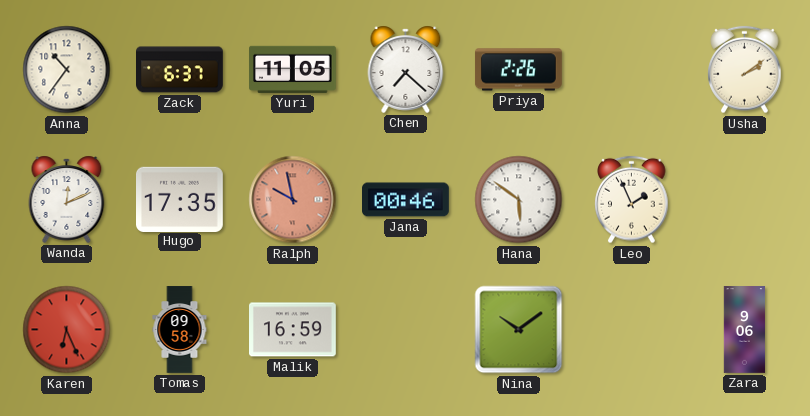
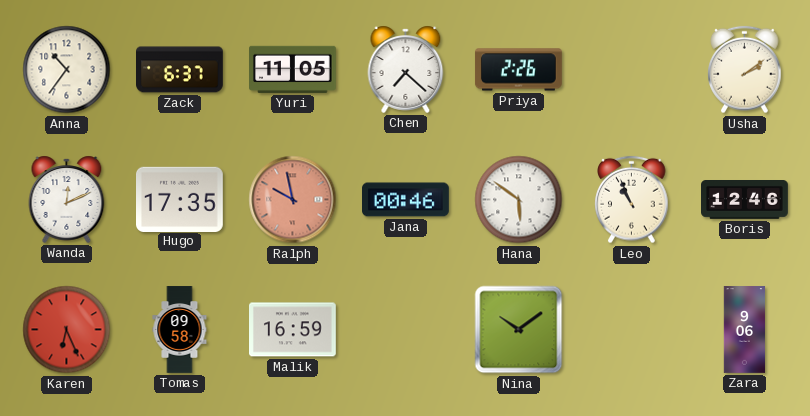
Leo: 1:56 -> 10:56
Boris: none -> 12:46
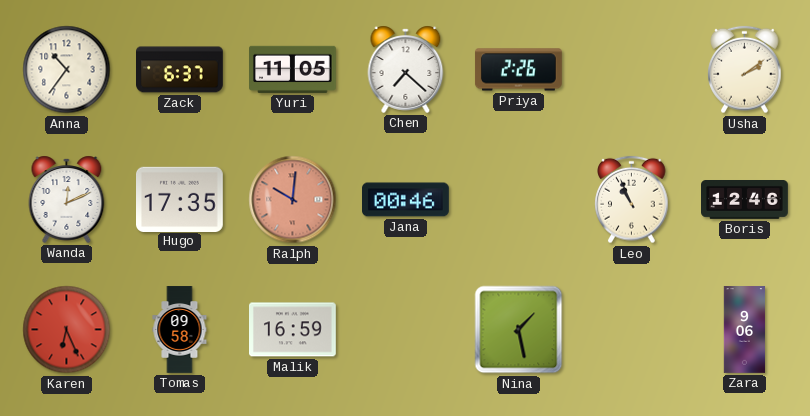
Ralph: 9:58 -> 10:01
Hana: 5:51 -> none
Nina: 10:09 -> 1:28
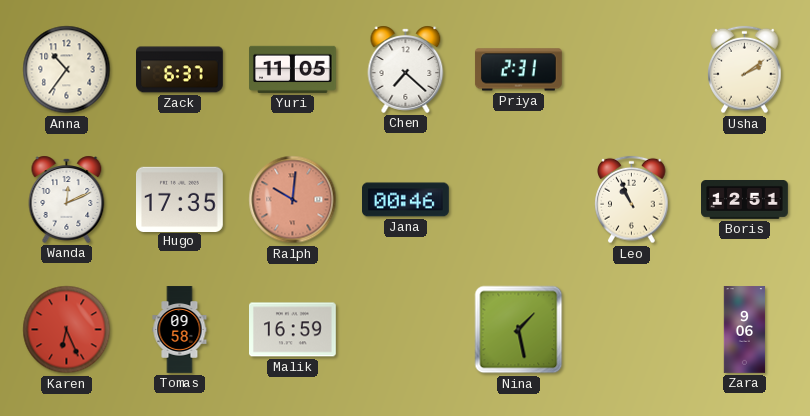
Priya: 2:26 -> 2:31
Boris: 12:46 -> 12:51
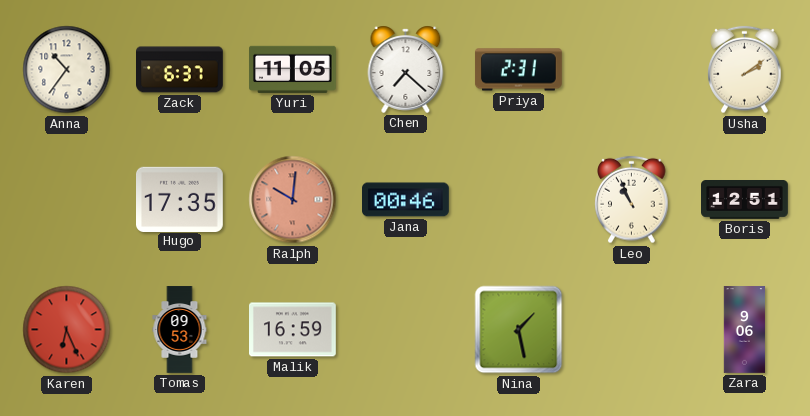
Wanda: 12:11 -> none
Tomas: 09:58 -> 09:53
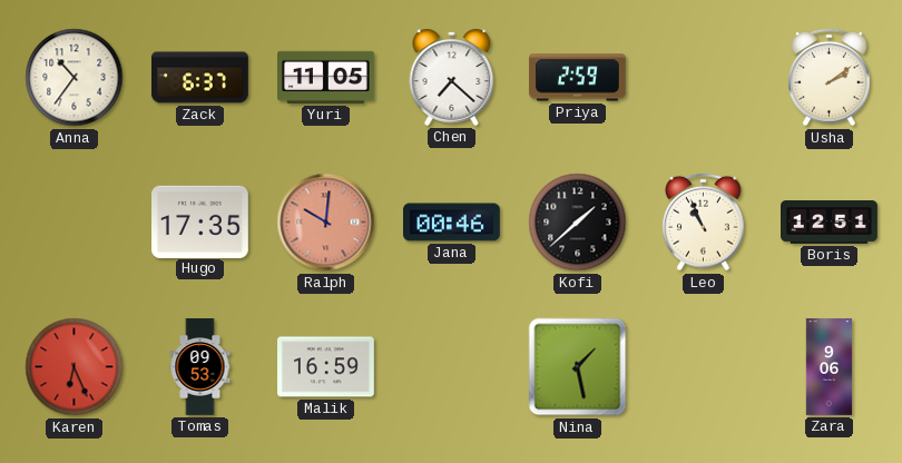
Priya: 2:31 -> 2:59
Kofi: none -> 1:38
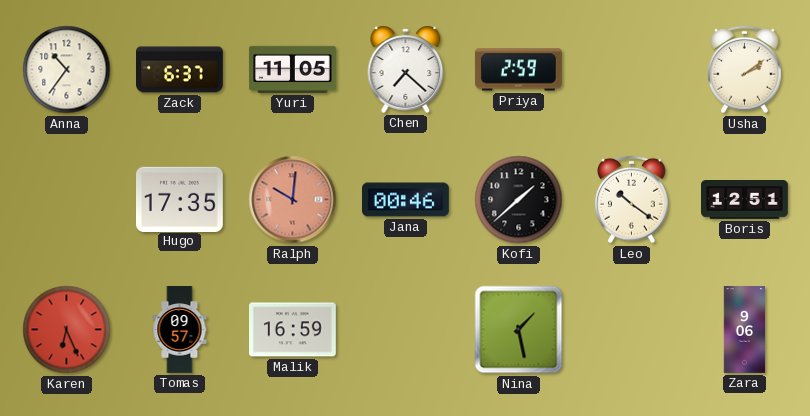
Leo: 10:56 -> 10:21
Tomas: 09:53 -> 09:57
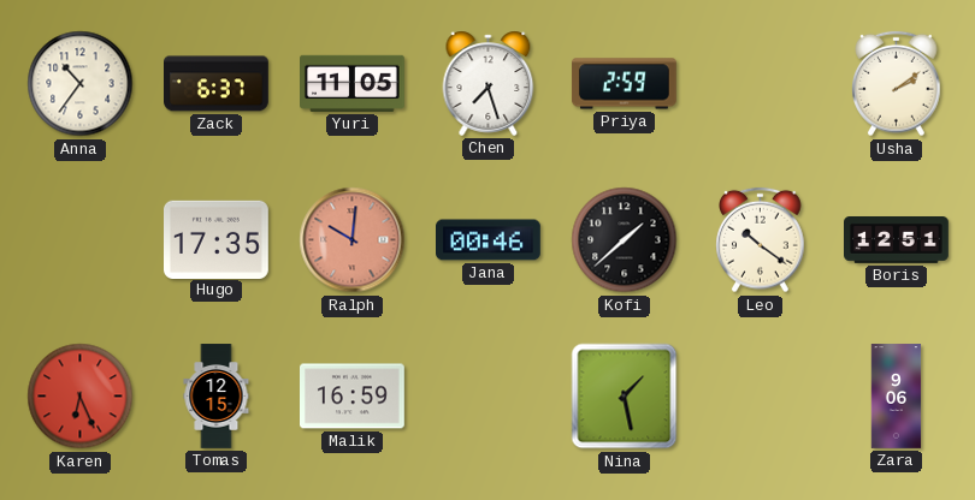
Chen: 7:22 -> 7:27
Tomas: 09:57 -> 12:15
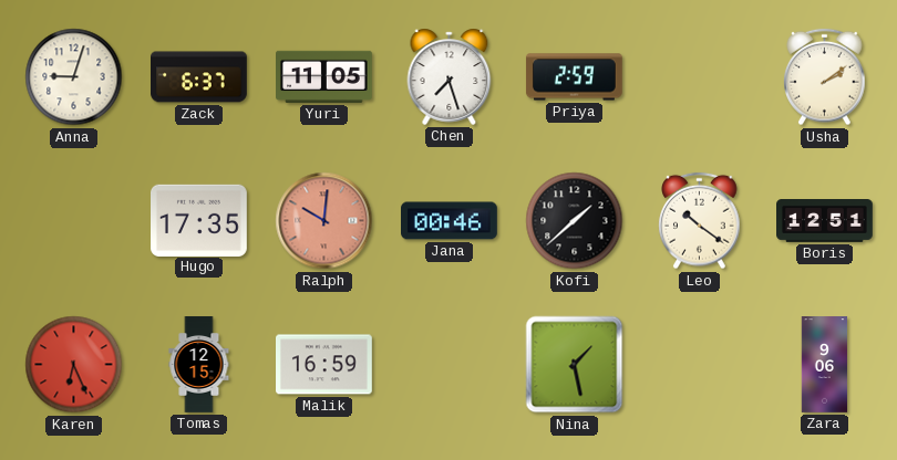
Anna: 10:36 -> 9:03
